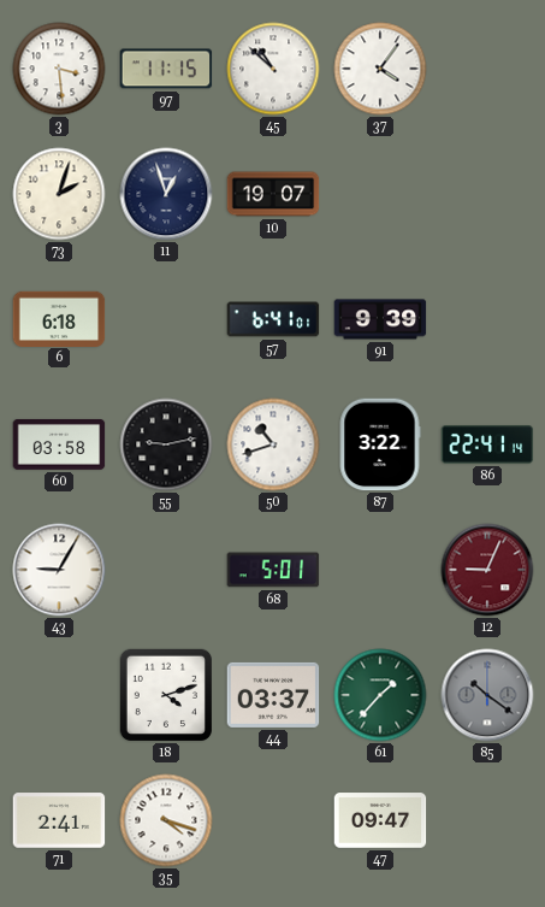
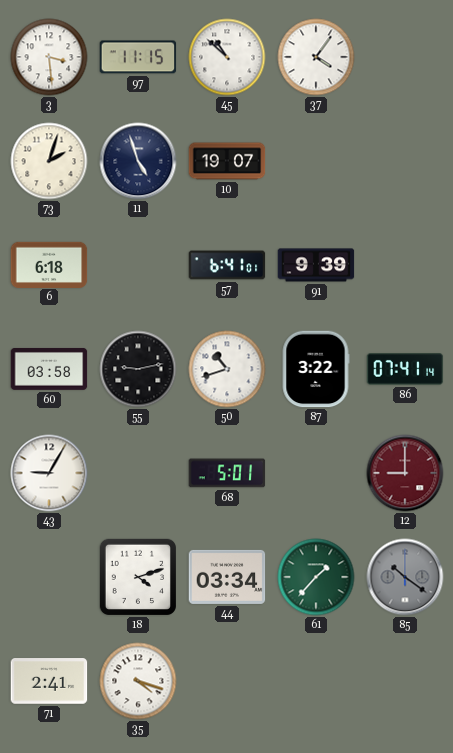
11: 12:57 -> 4:57
86: 22:41 -> 07:41
12: 9:04 -> 9:00
44: 03:37 -> 03:34
47: 09:47 -> none
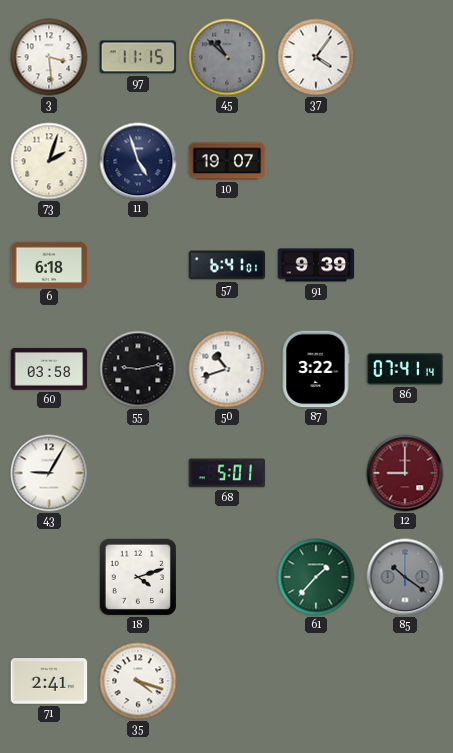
45 dial: white -> grey
44: 03:34 -> none
